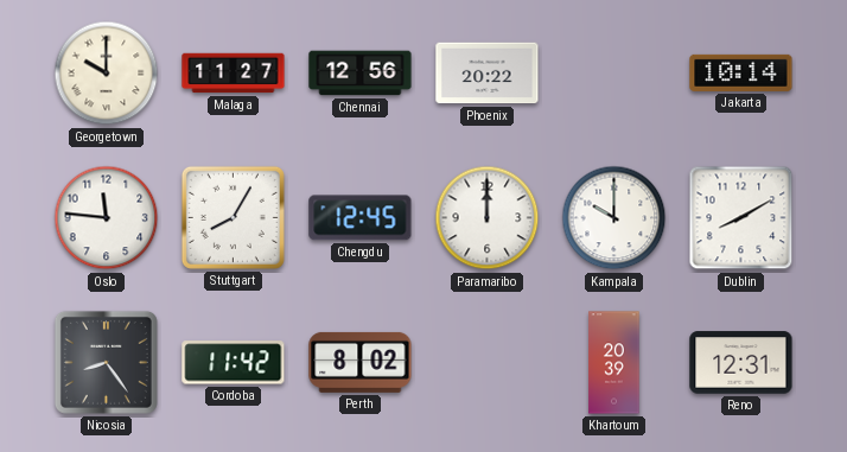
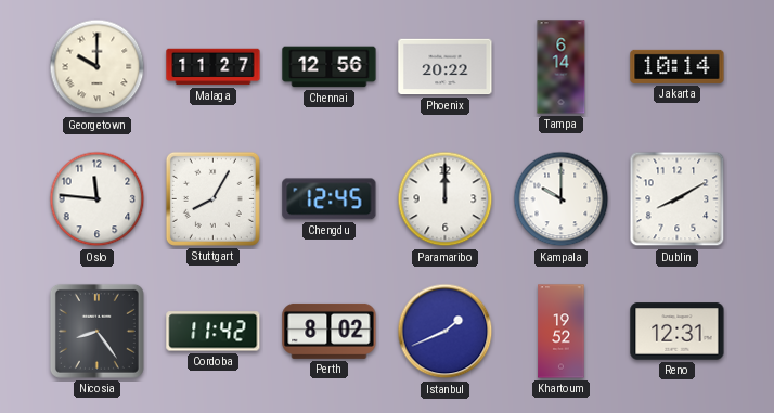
Tampa: none -> 6:14
Istanbul: none -> 1:41
Khartoum: 20:39 -> 19:52
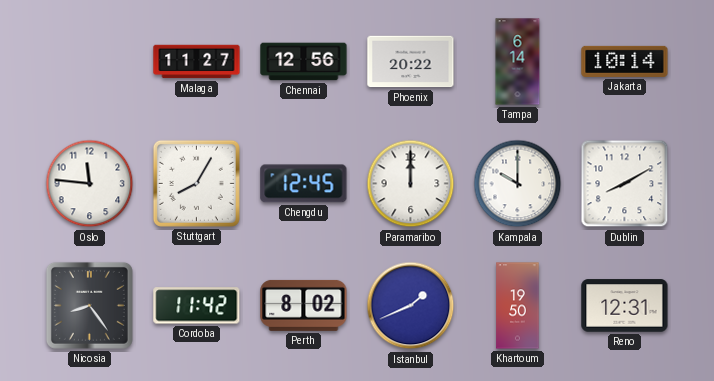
Georgetown: 10:00 -> none
Khartoum: 19:52 -> 19:50
